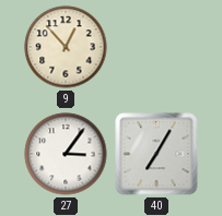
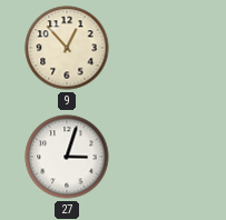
27: 3:06 -> 3:03
40: 7:05 -> none
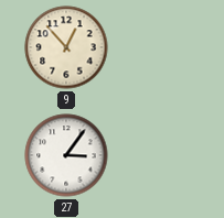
27: 3:03 -> 3:06
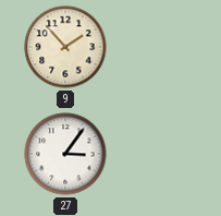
9: 12:53 -> 1:53
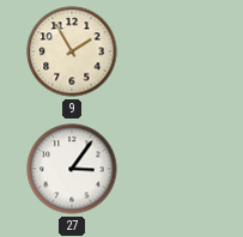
9: 1:53 -> 1:55
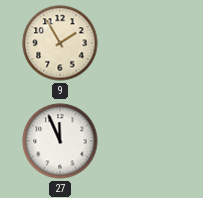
27: 3:06 -> 11:56
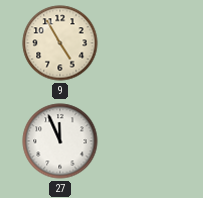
9: 1:55 -> 4:55
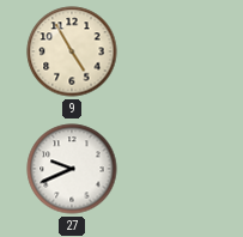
27: 11:56 -> 9:41
